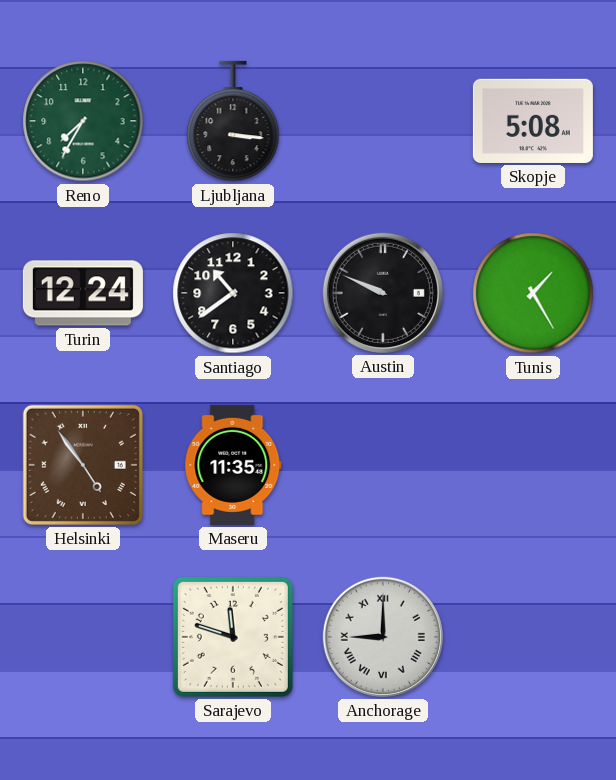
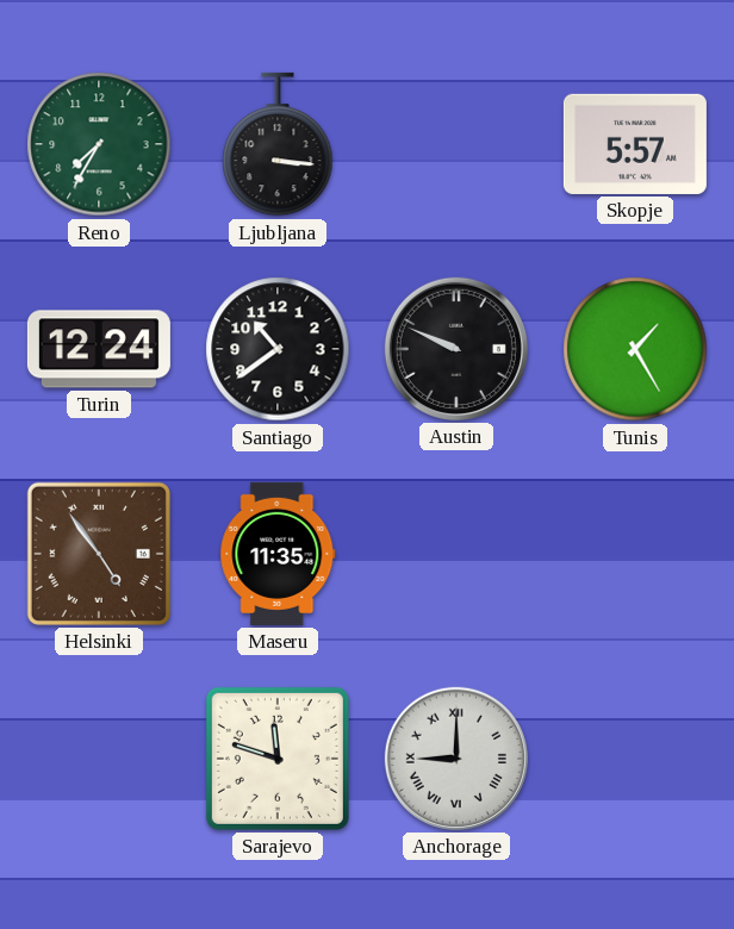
Skopje: 5:08 -> 5:57
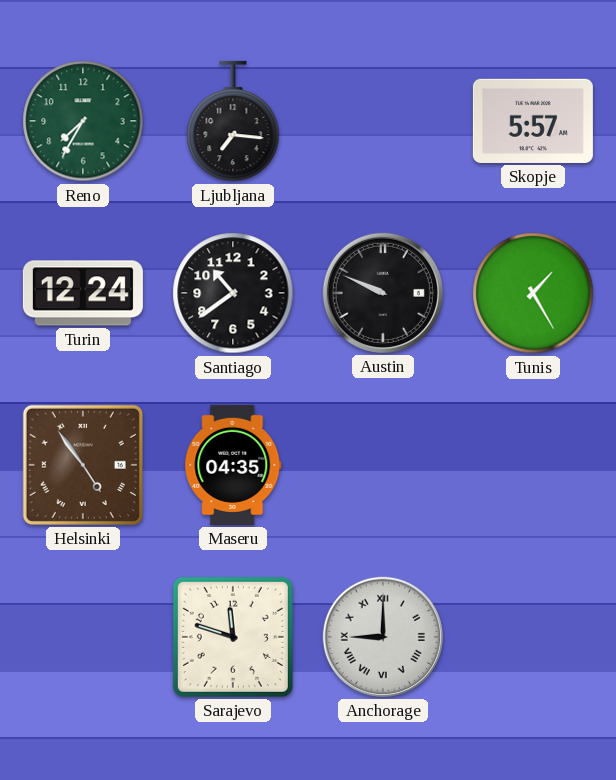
Ljubljana: 3:16 -> 7:16
Maseru: 11:35 -> 04:35
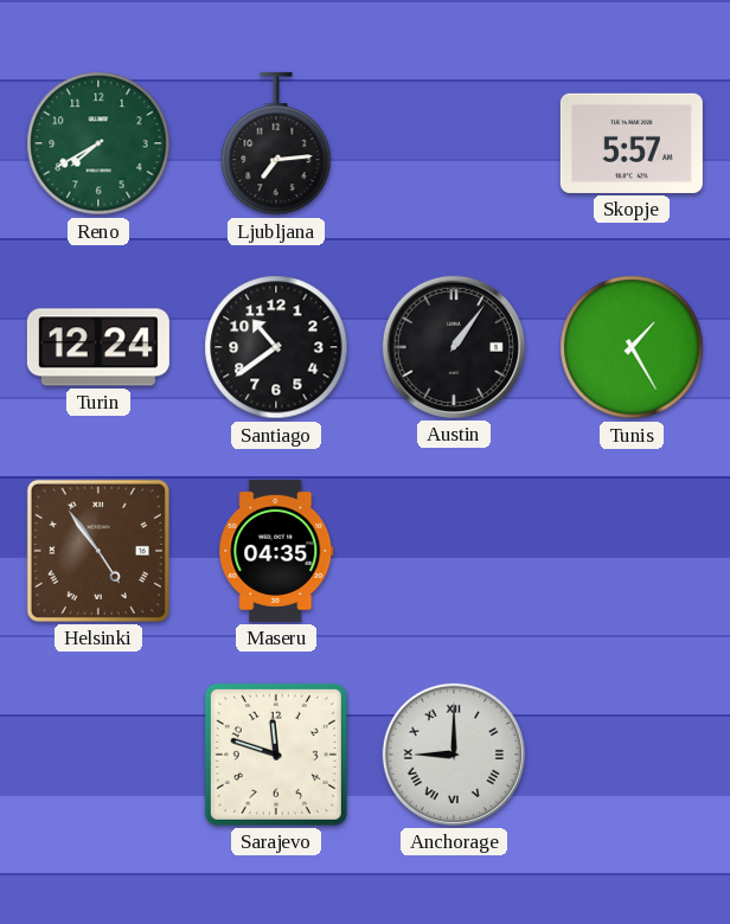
Reno: 7:35 -> 7:40
Ljubljana: 7:16 -> 7:14
Austin: 9:49 -> 1:06
